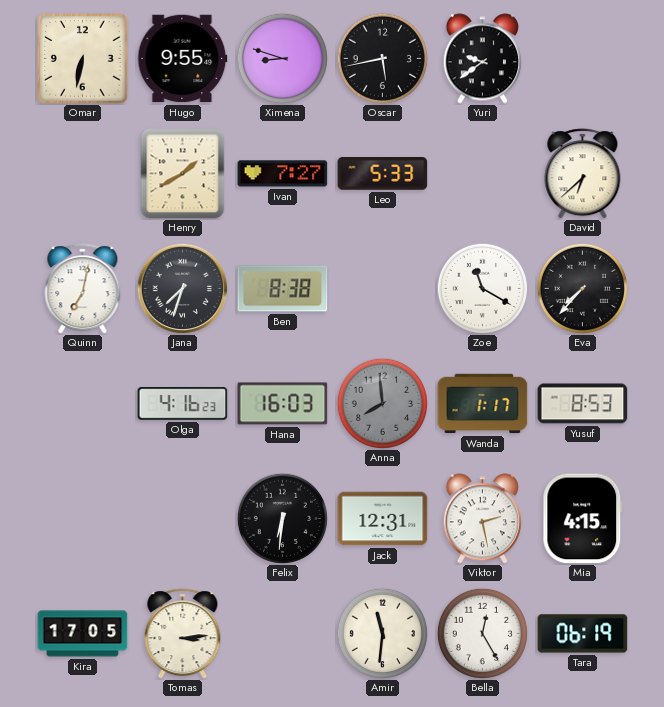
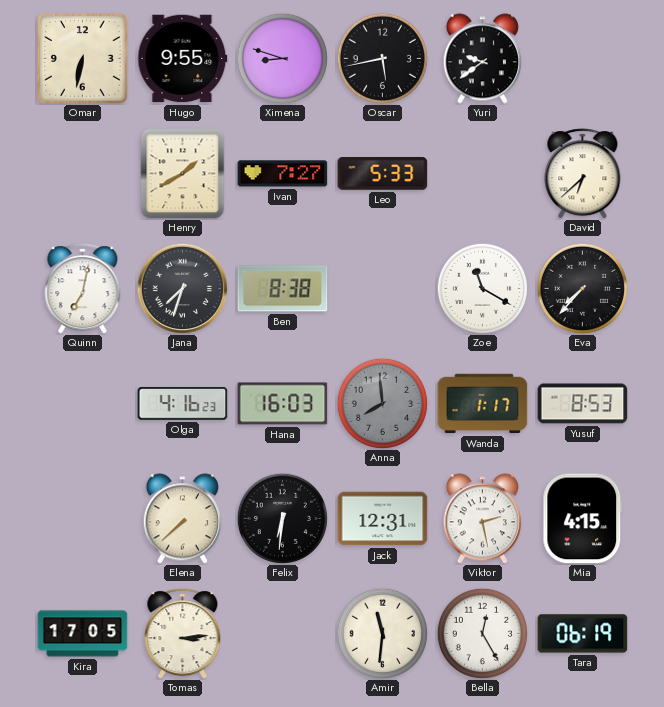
Elena: none -> 7:38
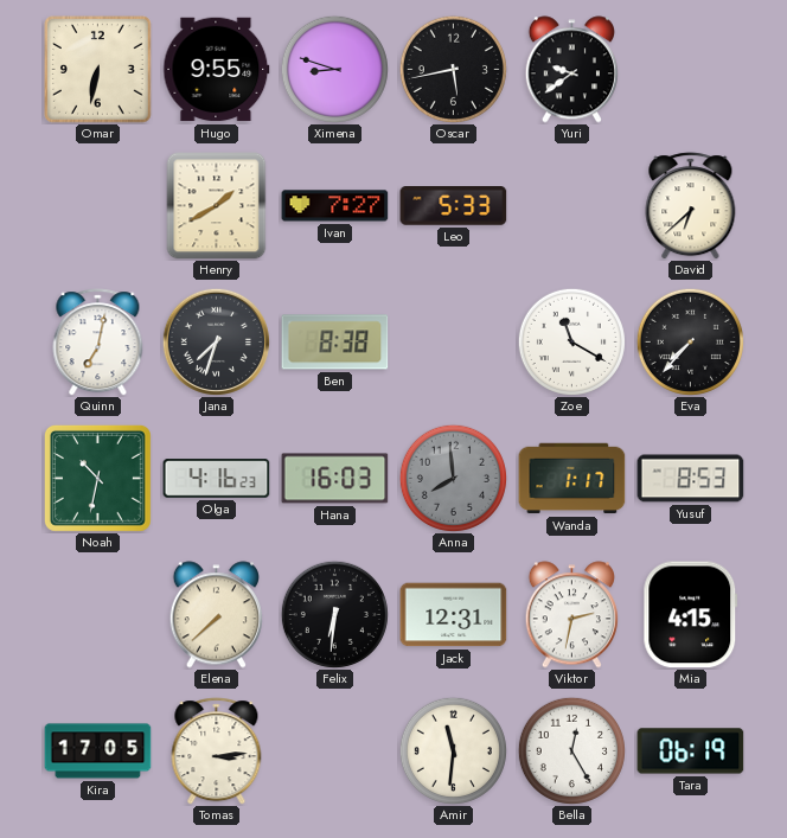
Noah: none -> 10:32
Viktor: 2:28 -> 2:32
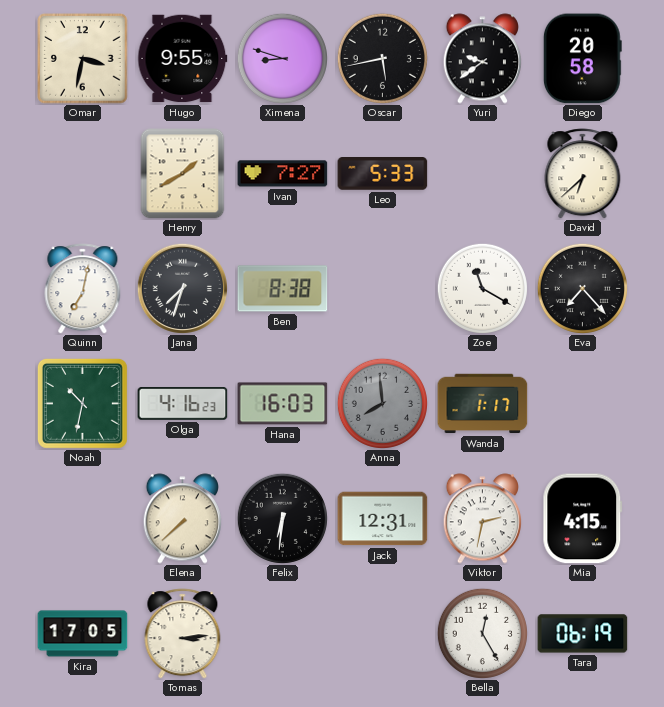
Omar: 6:32 -> 3:32
Diego: none -> 20:58
Eva: 7:37 -> 7:23
Yusuf: 8:53 -> none
Amir: 11:31 -> none
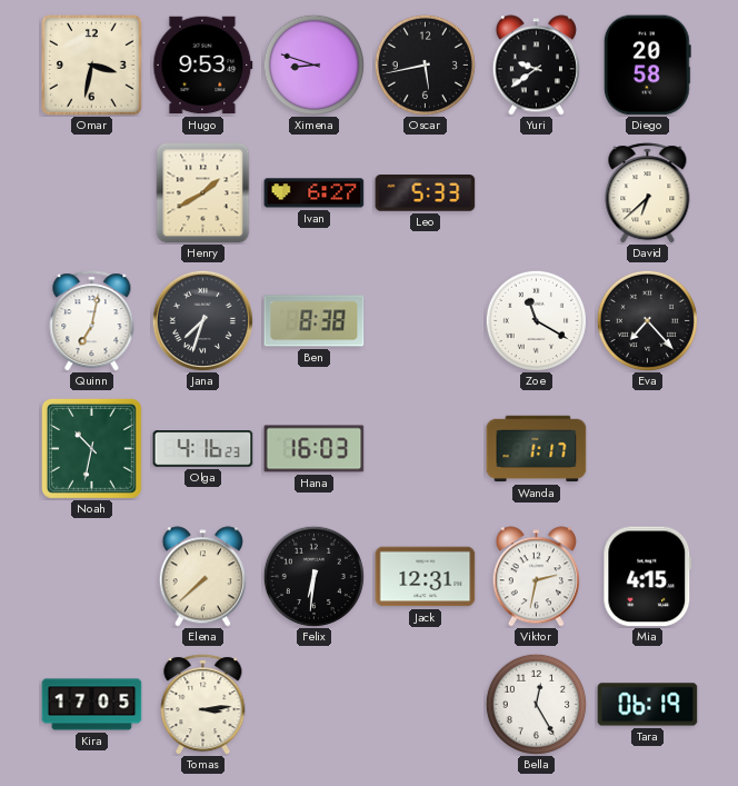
Hugo: 9:55 -> 9:53
Ivan: 7:27 -> 6:27
Anna: 7:59 -> none
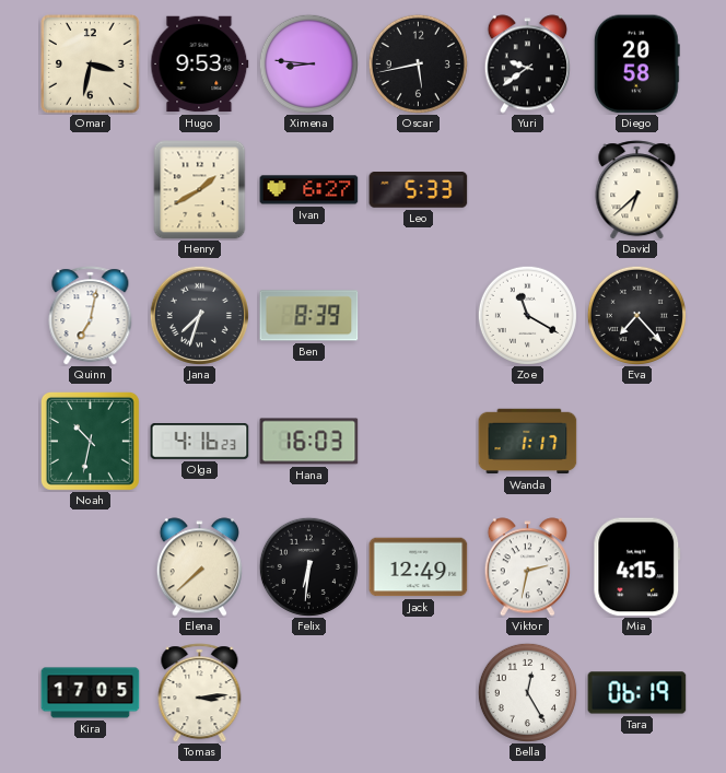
Ximena: 8:48 -> 8:46
Ben: 8:38 -> 8:39
Jack: 12:31 -> 12:49
